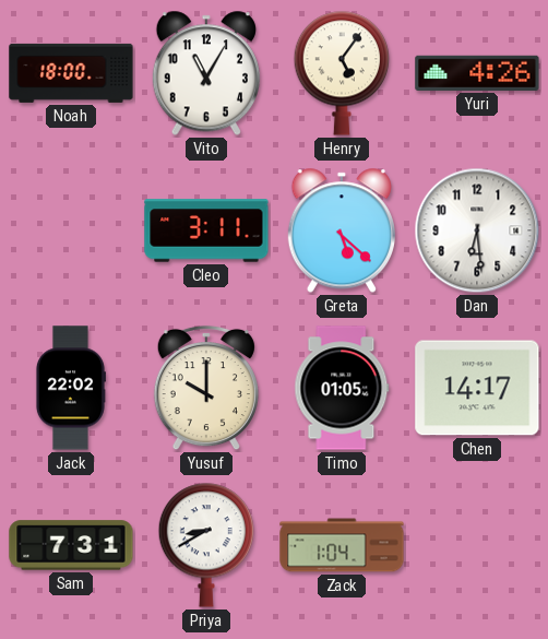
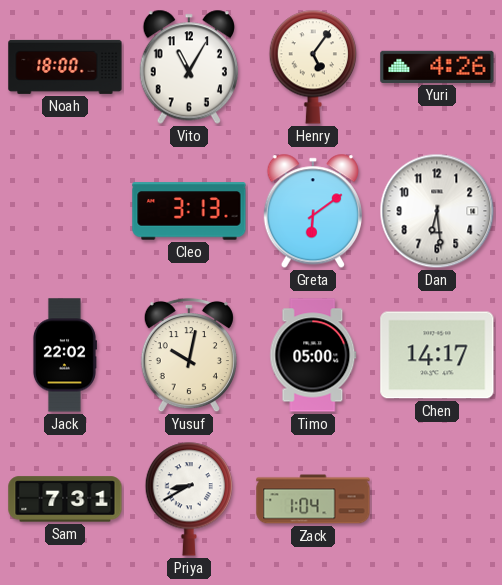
Cleo: 3:11 -> 3:13
Greta: 5:22 -> 6:09
Yusuf: 10:00 -> 10:02
Timo: 01:05 -> 05:00
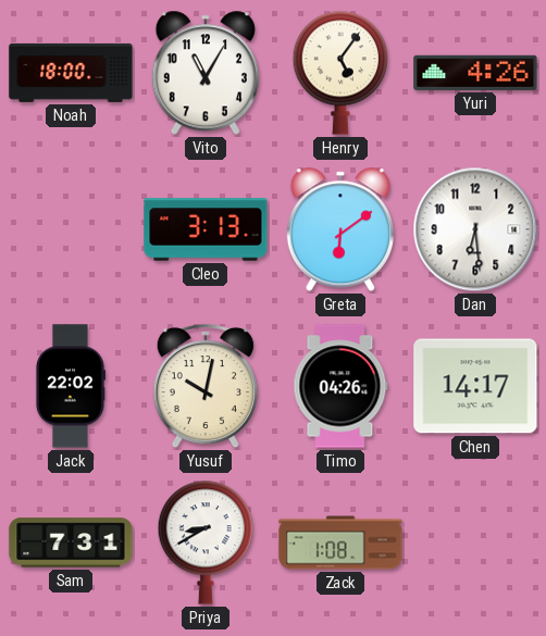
Timo: 05:00 -> 04:26
Zack: 1:04 -> 1:08
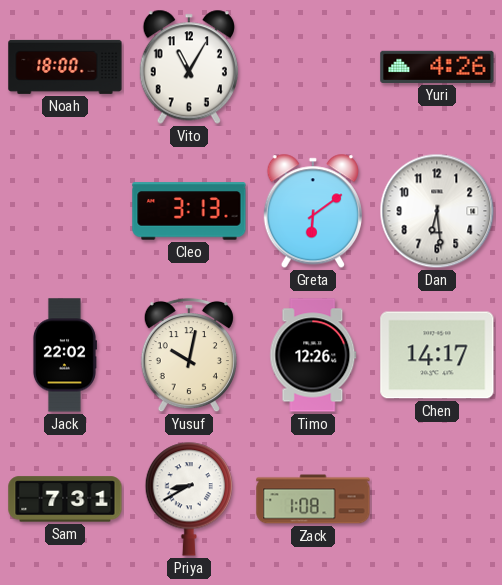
Henry: 5:06 -> none
Timo: 04:26 -> 12:26
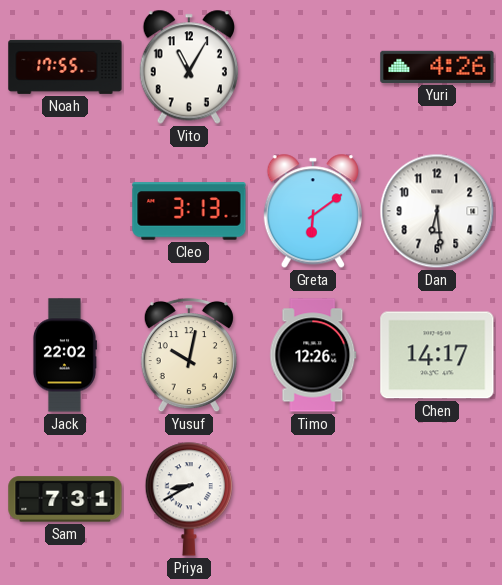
Noah: 18:00 -> 17:55
Zack: 1:08 -> none
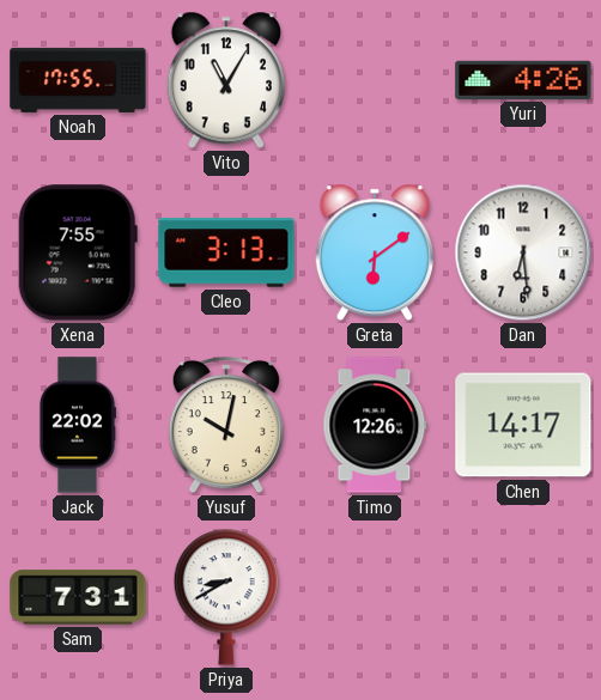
Xena: none -> 7:55
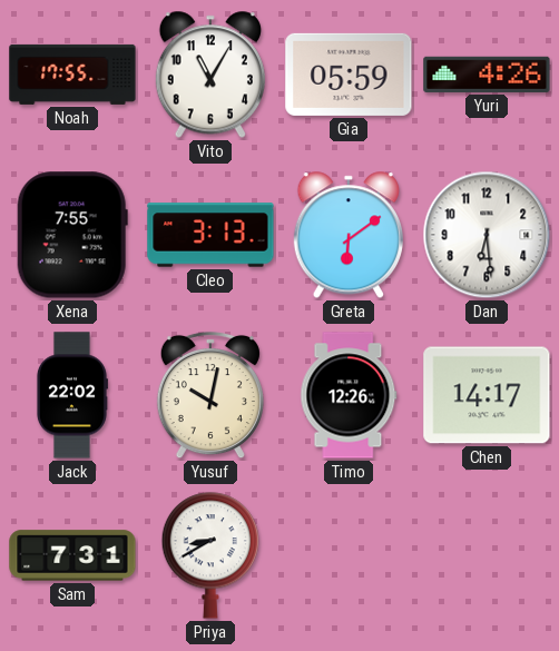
Gia: none -> 05:59
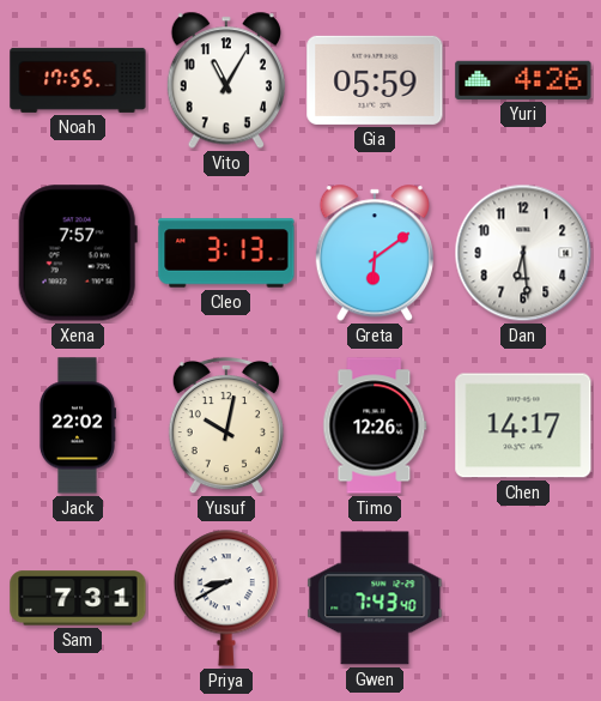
Xena: 7:55 -> 7:57
Gwen: none -> 7:43
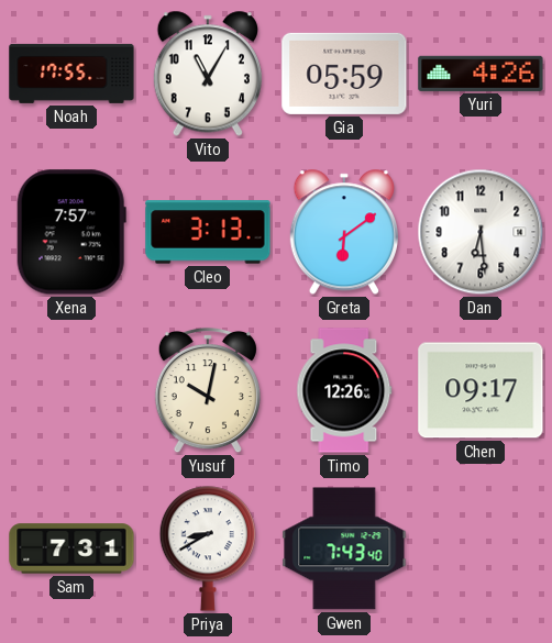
Jack: 22:02 -> none
Chen: 14:17 -> 09:17
